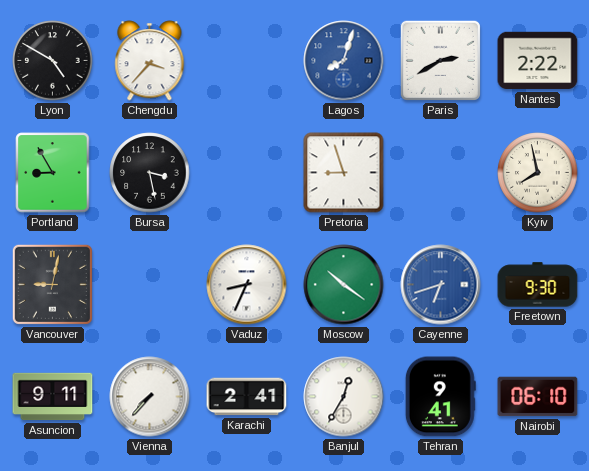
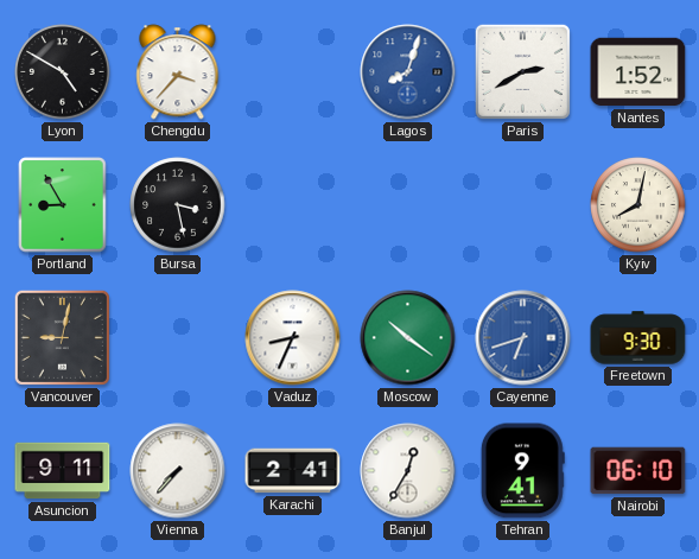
Nantes: 2:22 -> 1:52
Pretoria: 8:57 -> none
Kyiv: 7:58 -> 8:02
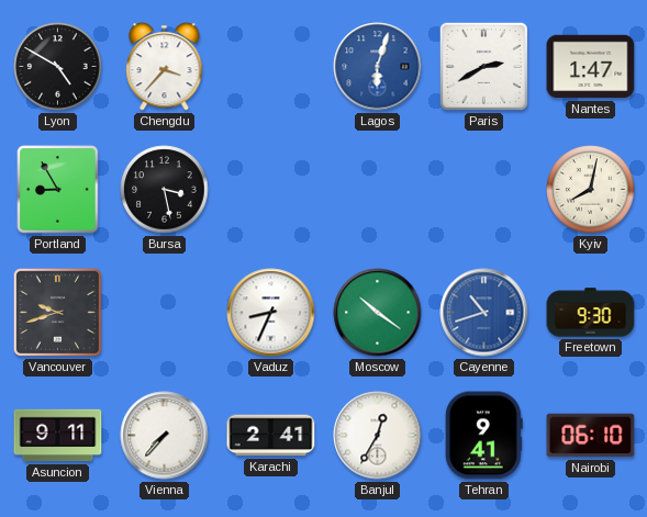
Lagos: 8:03 -> 6:03
Nantes: 1:52 -> 1:47
Vancouver: 9:02 -> 9:42
Cayenne: 6:42 -> 10:42
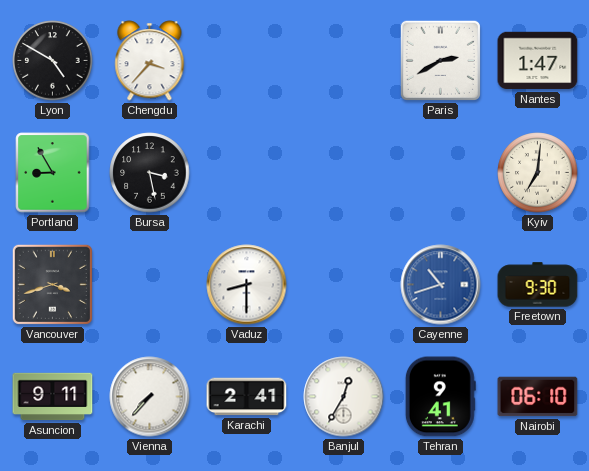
Lagos: 6:03 -> none
Kyiv: 8:02 -> 7:01
Vancouver: 9:42 -> 3:42
Vaduz: 8:34 -> 8:30
Moscow: 10:21 -> none
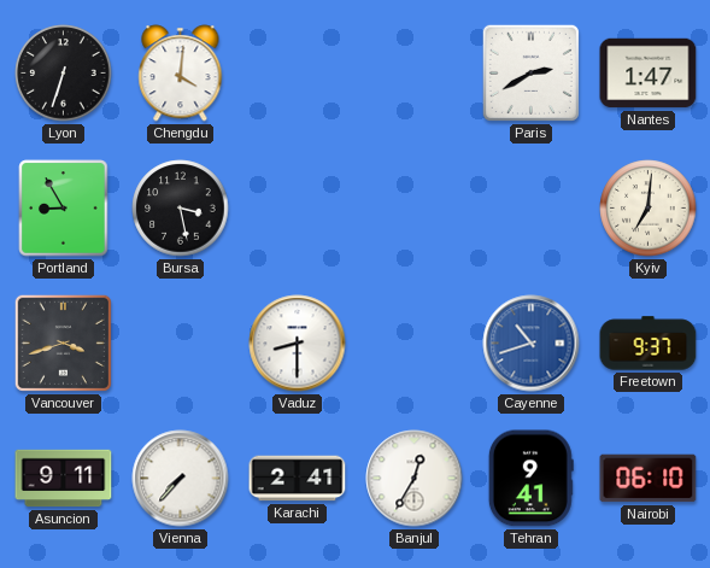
Lyon: 4:50 -> 6:33
Chengdu: 3:37 -> 4:01
Freetown: 9:30 -> 9:37
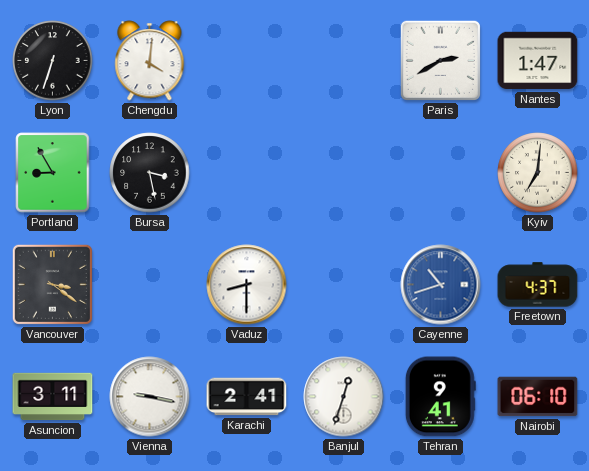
Vancouver: 3:42 -> 3:21
Freetown: 9:37 -> 4:37
Asuncion: 9:11 -> 3:11
Vienna: 7:37 -> 9:17
Banjul: 12:35 -> 12:33
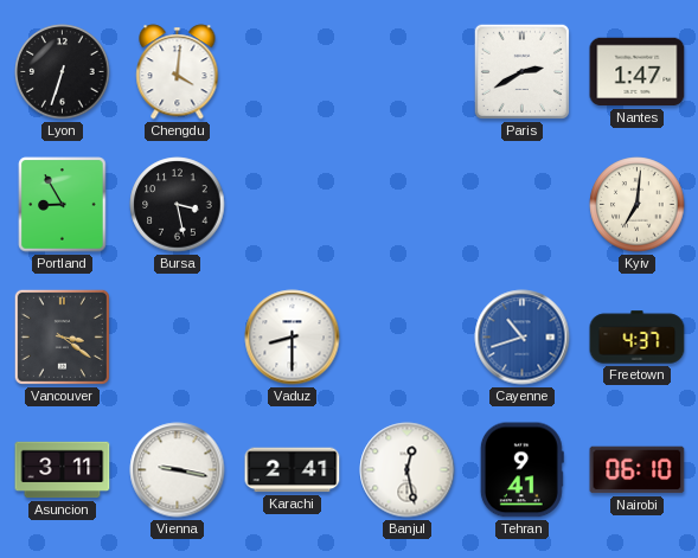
Banjul: 12:33 -> 12:28
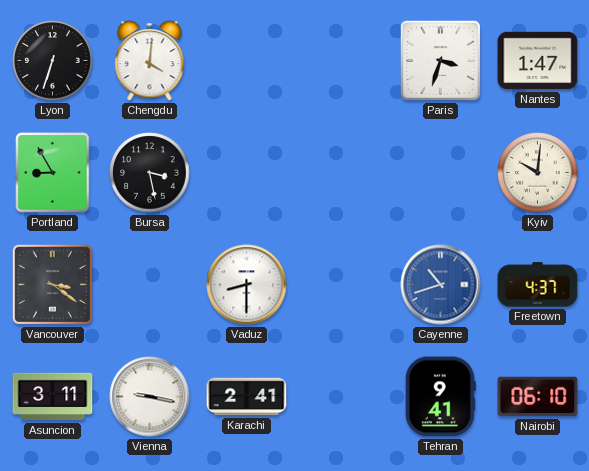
Paris: 2:40 -> 3:33
Kyiv: 7:01 -> 10:01
Banjul: 12:28 -> none
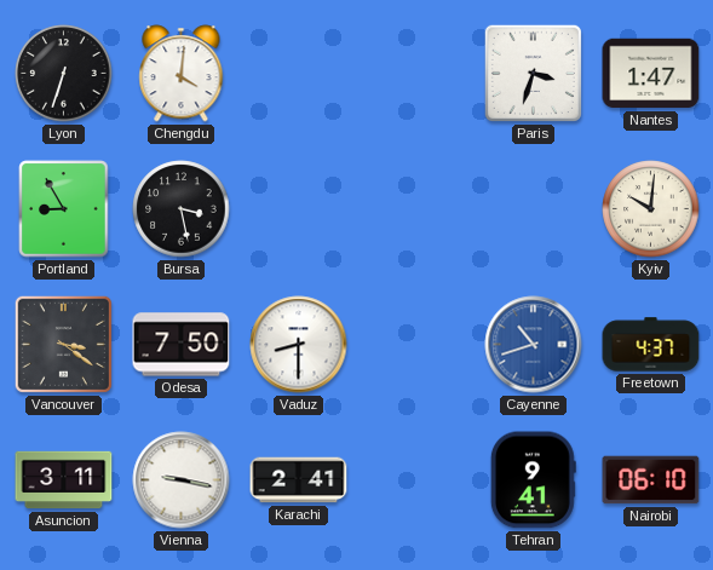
Odesa: none -> 7:50
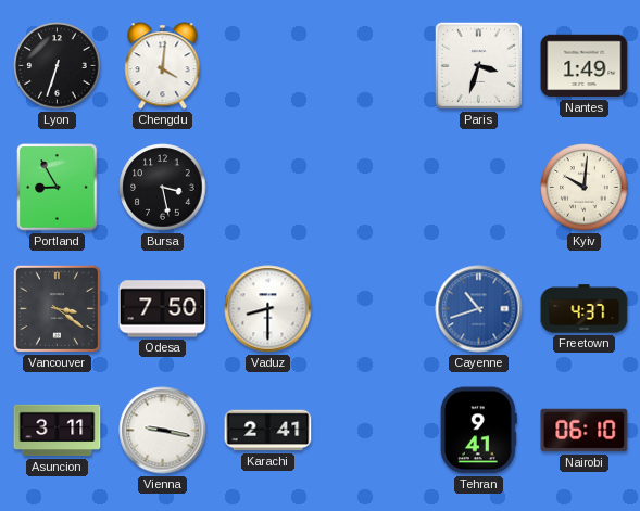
Nantes: 1:47 -> 1:49
